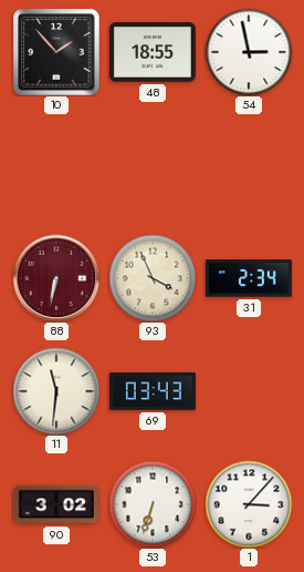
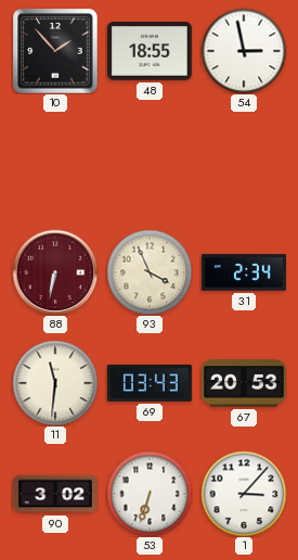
67: none -> 20:53
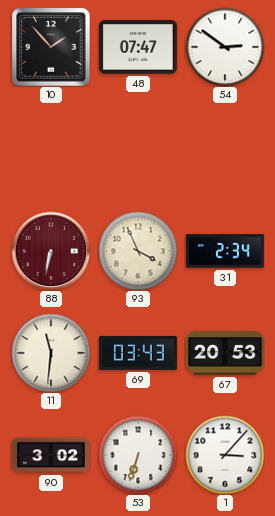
48: 18:55 -> 07:47
54: 2:58 -> 2:51
